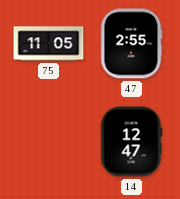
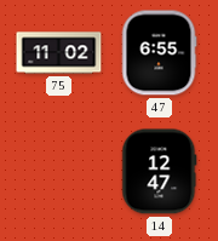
75: 11:05 -> 11:02
47: 2:55 -> 6:55
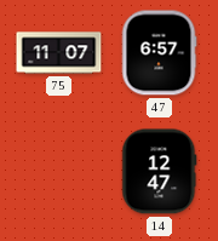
75: 11:02 -> 11:07
47: 6:55 -> 6:57
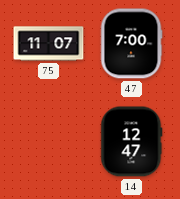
47: 6:57 -> 7:00
